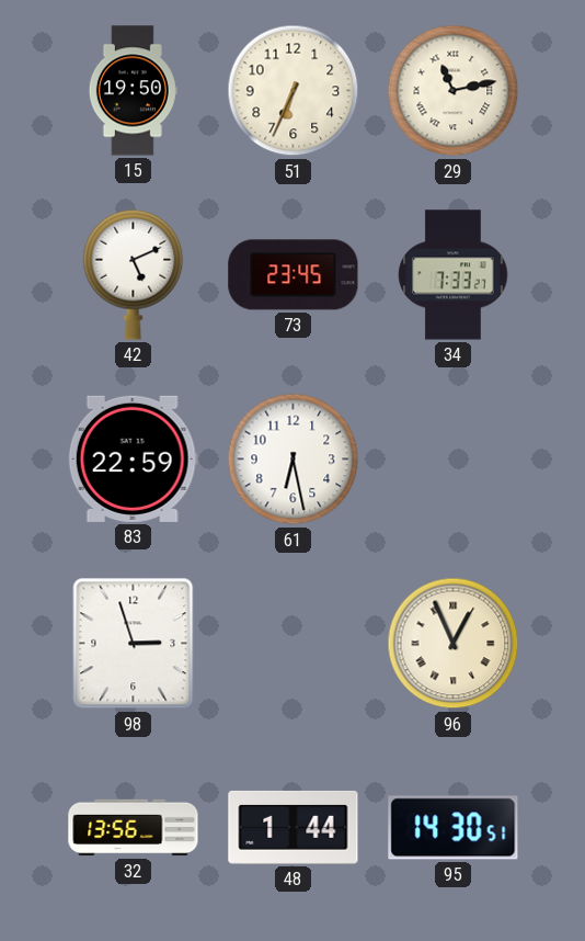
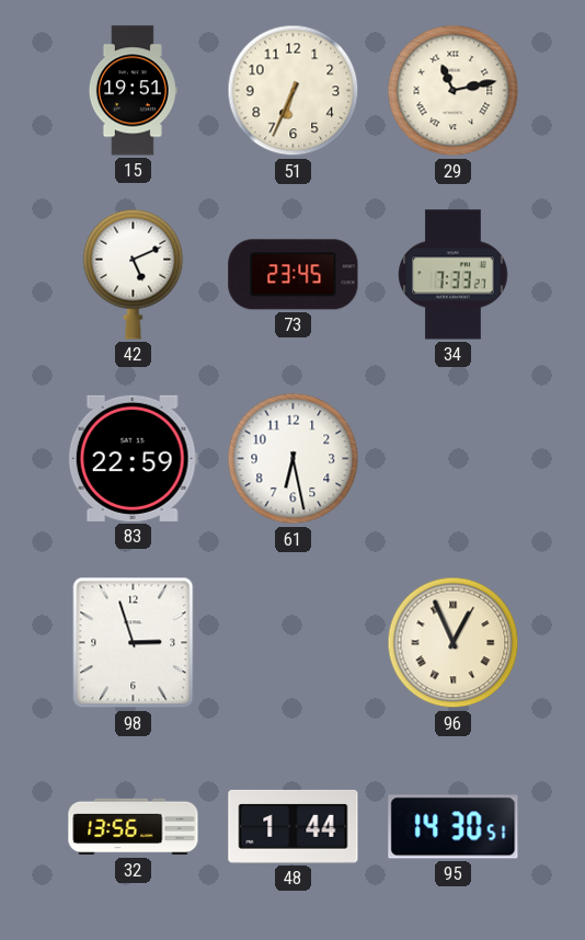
15: 19:50 -> 19:51
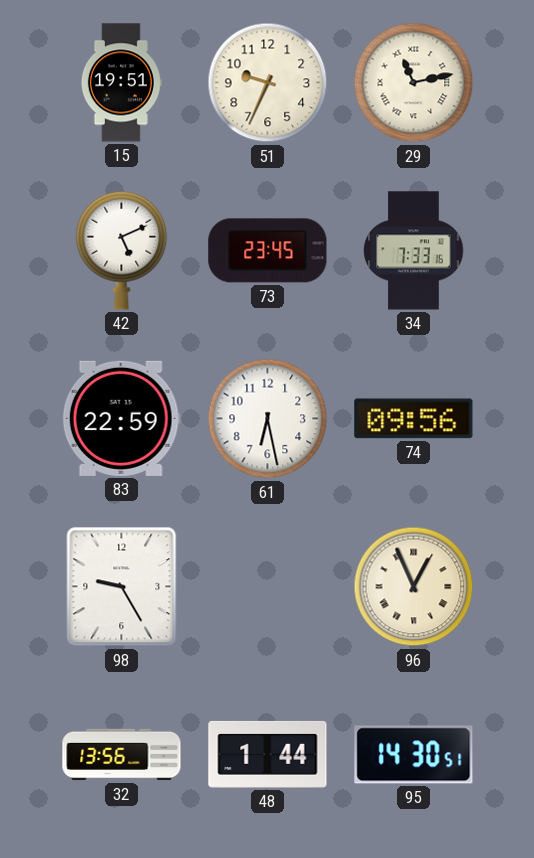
51: 6:34 -> 9:34
34: 7:33:27 -> 7:33:16
74: none -> 09:56
98: 2:57 -> 9:25
